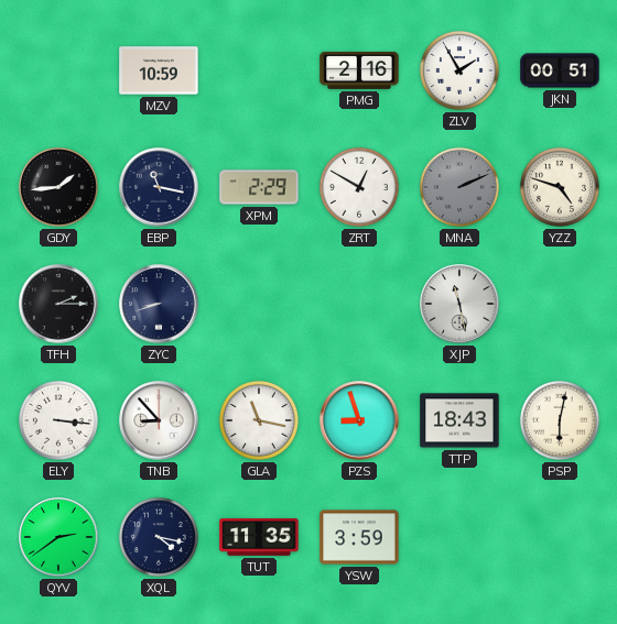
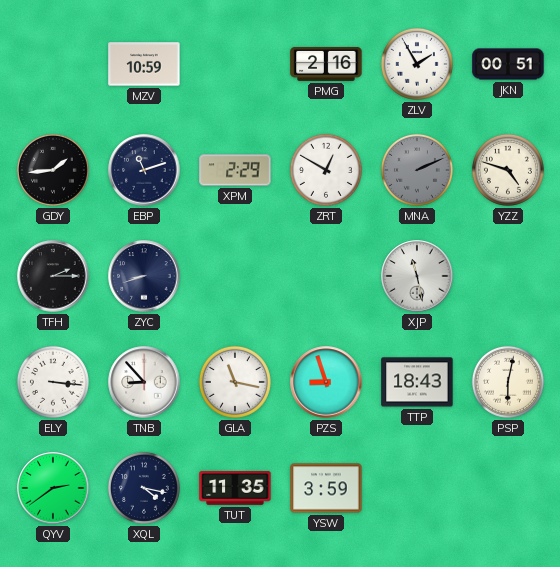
EBP: 11:17 -> 11:12
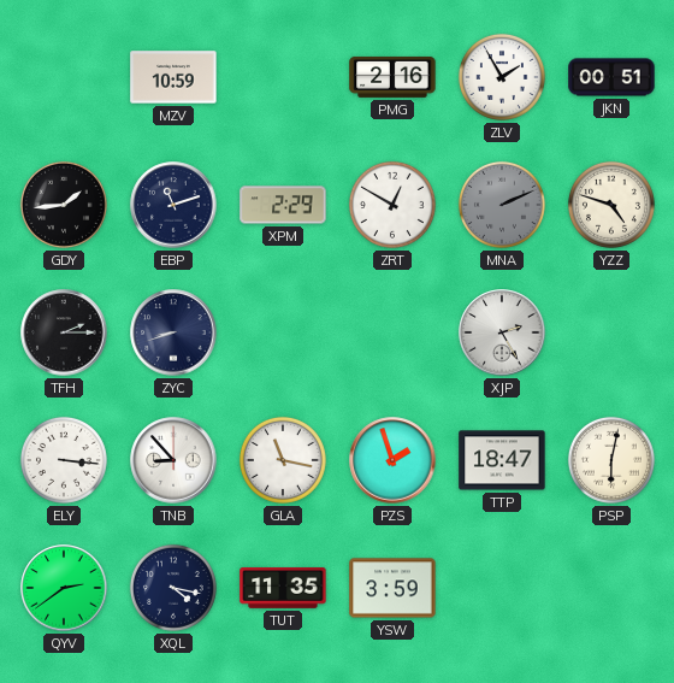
XJP: 11:28 -> 2:25
PZS: 8:57 -> 1:57
TTP: 18:43 -> 18:47
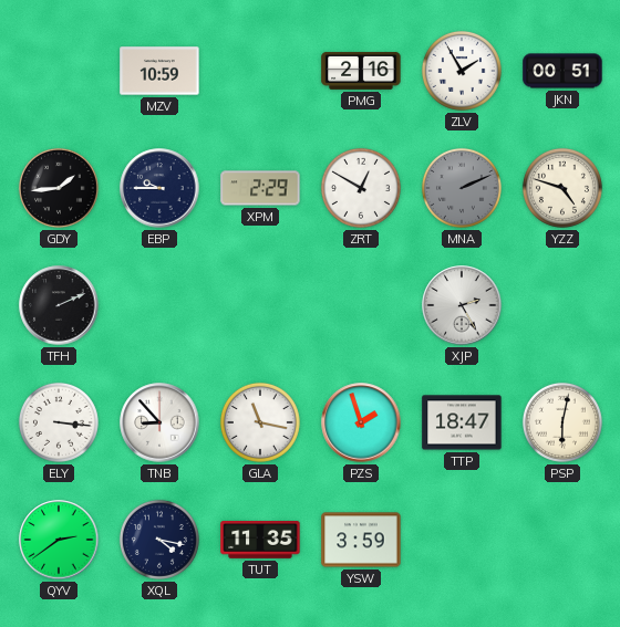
EBP: 11:12 -> 9:45
TFH: 2:15 -> 2:11
ZYC: 8:42 -> none
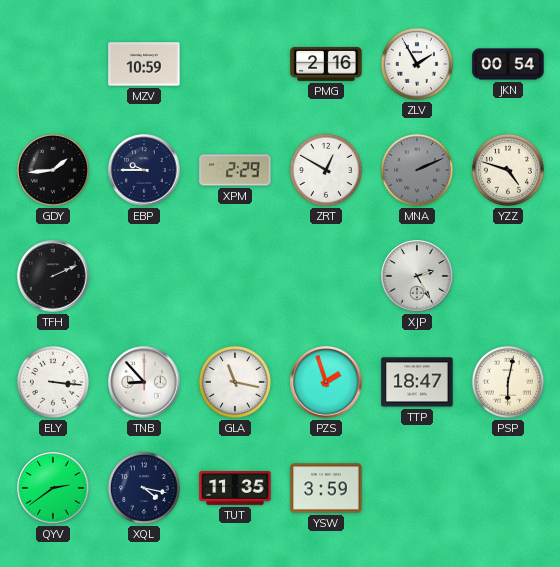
JKN: 00:51 -> 00:54
